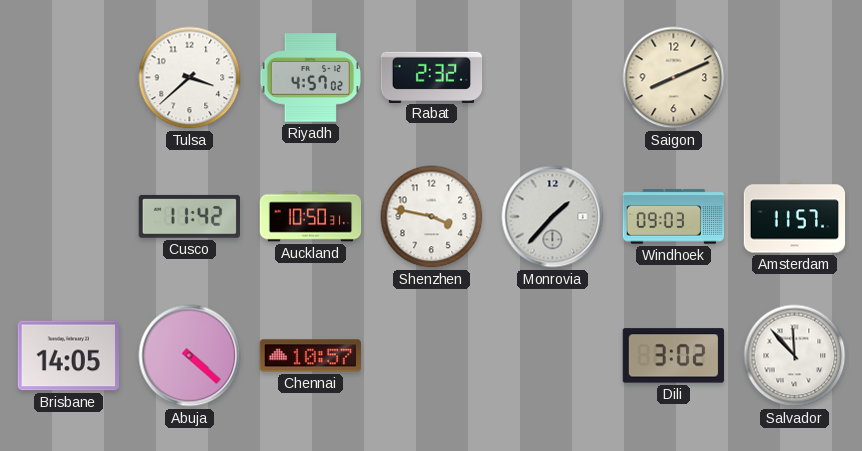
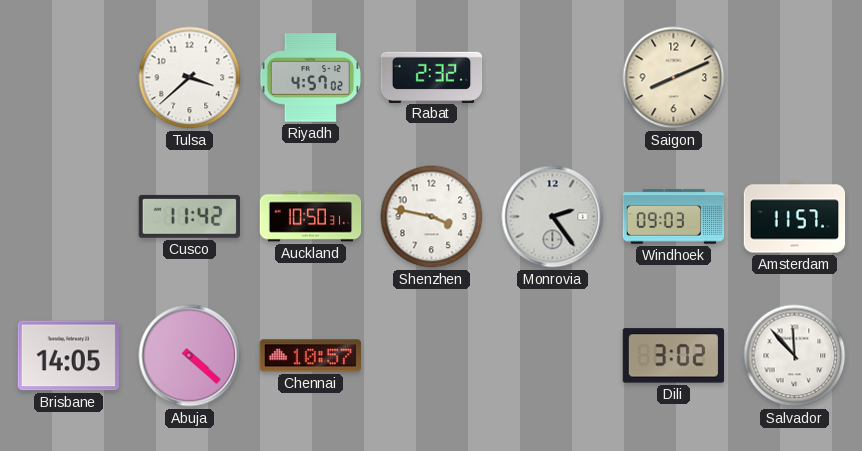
Monrovia: 1:37 -> 2:24
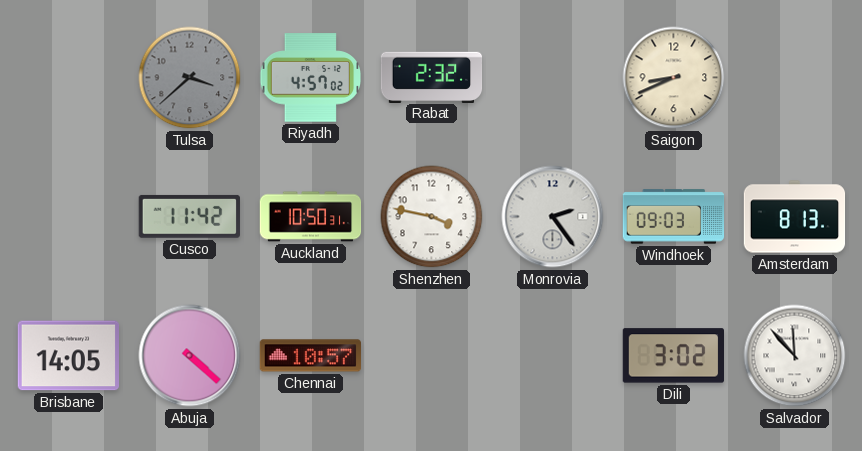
Tulsa dial: white -> grey
Saigon: 8:11 -> 8:41
Amsterdam: 11:57 -> 8:13
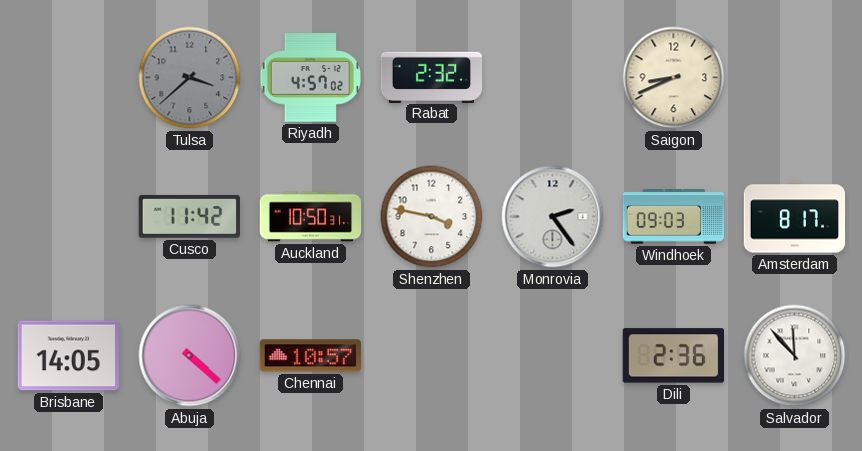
Amsterdam: 8:13 -> 8:17
Dili: 3:02 -> 2:36
